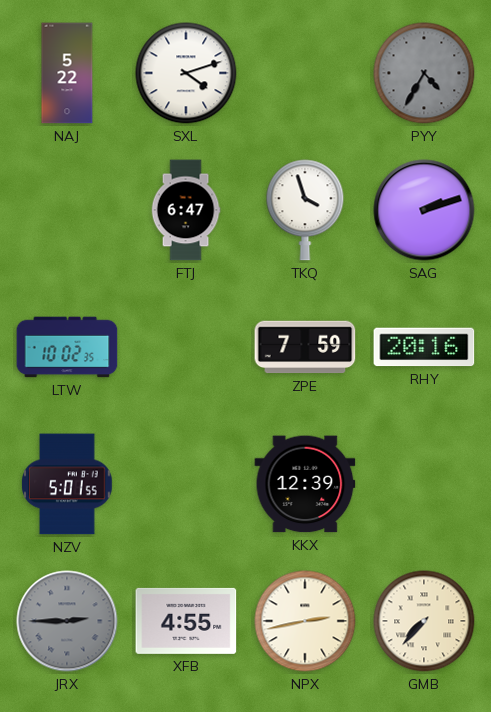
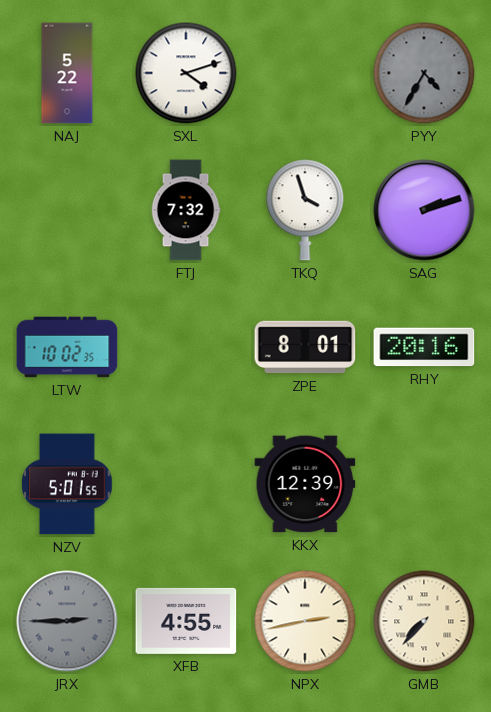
FTJ: 6:47 -> 7:32
ZPE: 7:59 -> 8:01
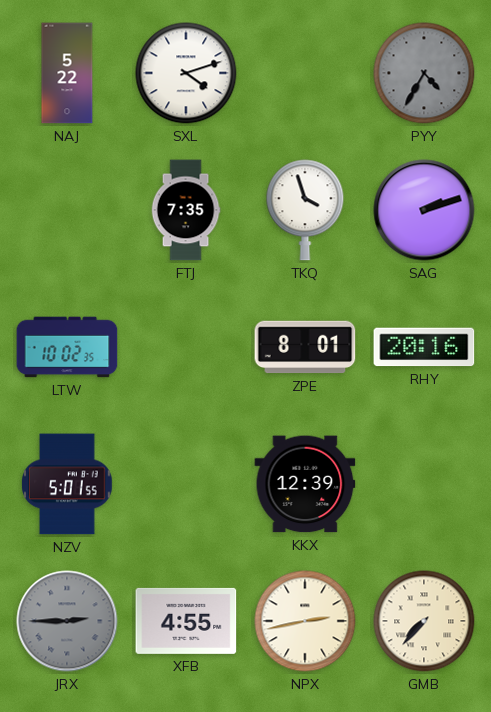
FTJ: 7:32 -> 7:35
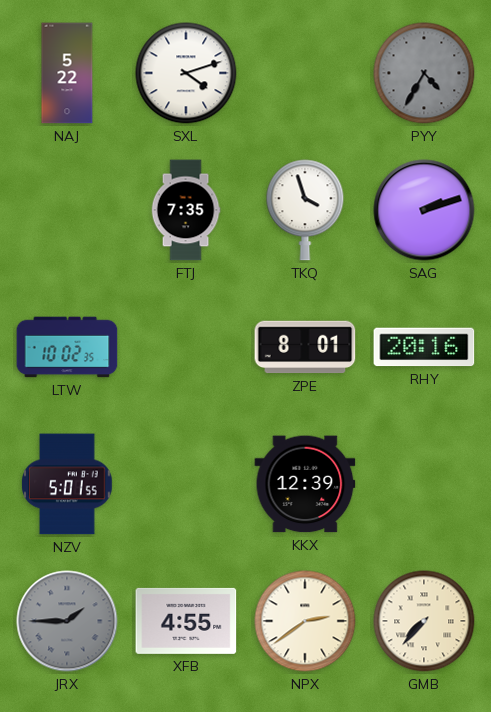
JRX: 2:45 -> 1:45
NPX: 2:43 -> 2:39
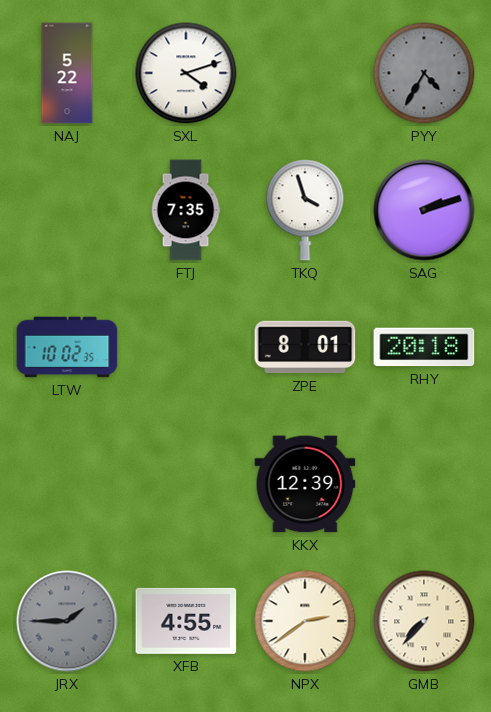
RHY: 20:16 -> 20:18
NZV: 5:01 -> none
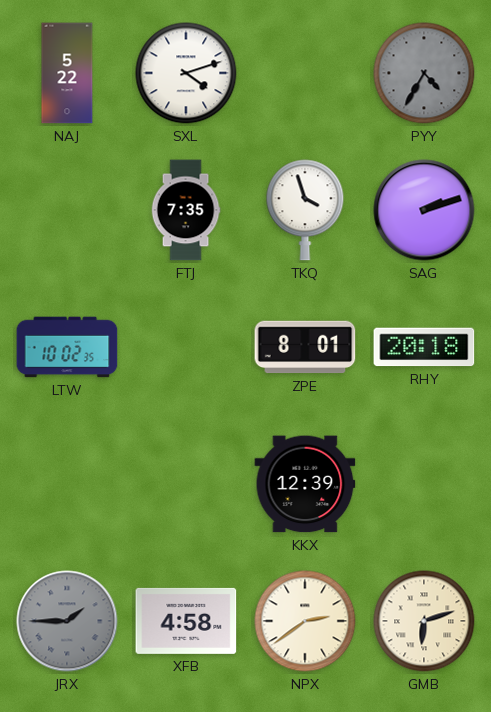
XFB: 4:55 -> 4:58
GMB: 7:37 -> 6:12
